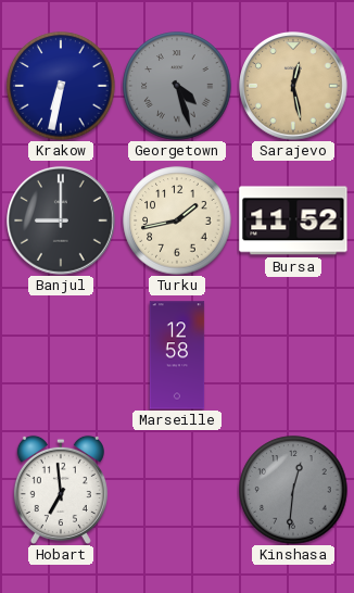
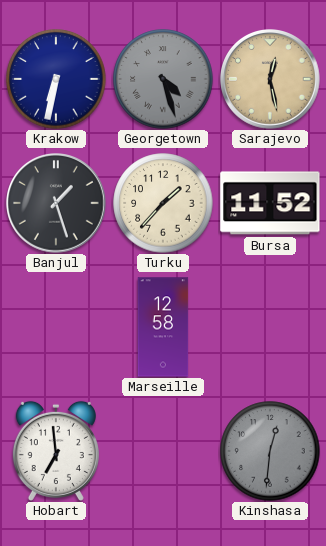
Banjul: 9:00 -> 1:27
Turku: 1:43 -> 1:37
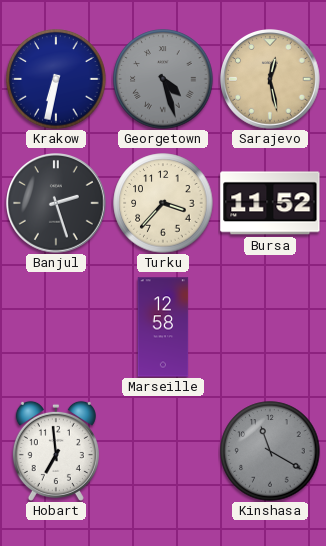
Banjul: 1:27 -> 2:27
Turku: 1:37 -> 3:37
Kinshasa: 12:31 -> 11:20
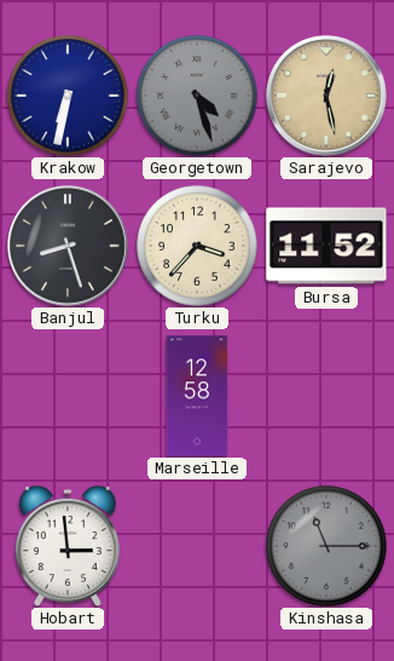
Banjul: 2:27 -> 8:27
Hobart: 6:59 -> 2:59
Kinshasa: 11:20 -> 11:15
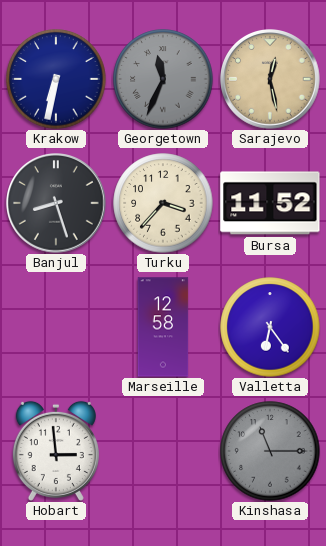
Georgetown: 4:27 -> 11:34
Valletta: none -> 6:24
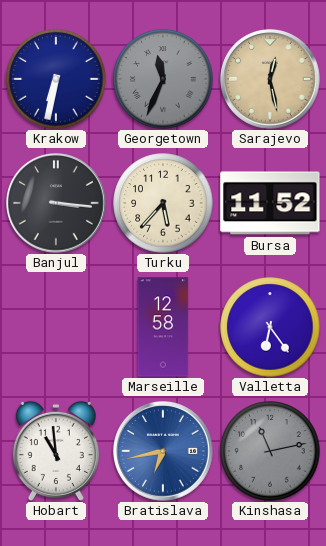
Banjul: 8:27 -> 3:16
Turku: 3:37 -> 5:37
Hobart: 2:59 -> 10:59
Bratislava: none -> 6:43
Kinshasa: 11:15 -> 11:13
